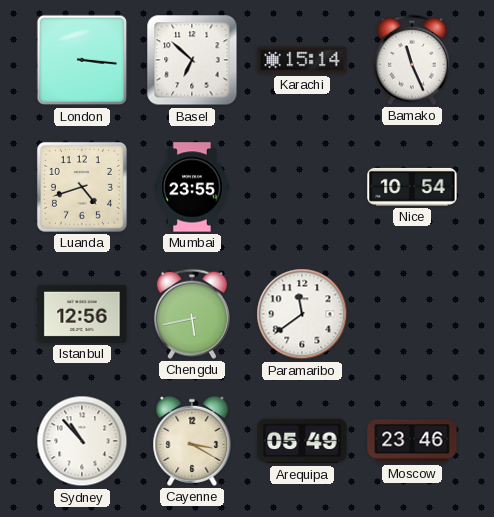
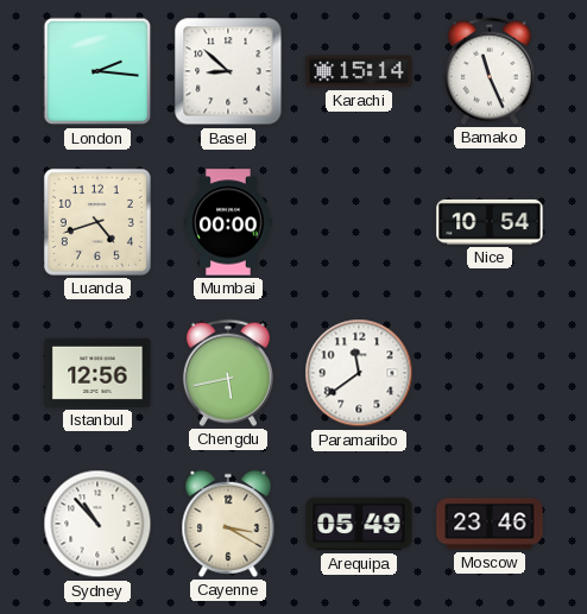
London: 3:16 -> 2:16
Basel: 6:52 -> 8:52
Mumbai: 23:55 -> 00:00
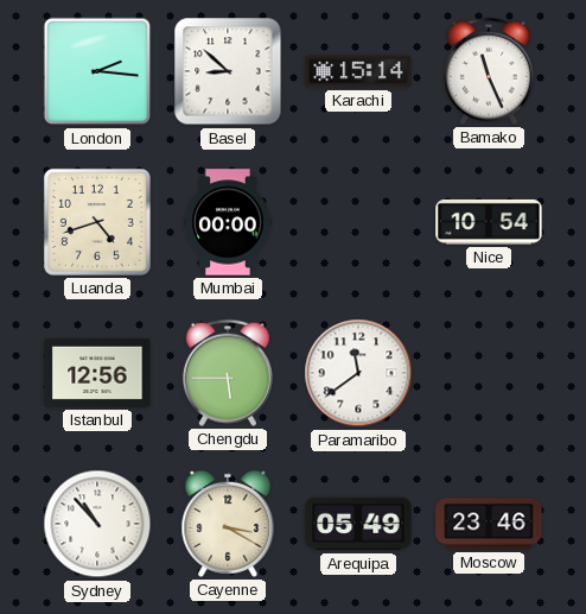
Chengdu: 5:43 -> 5:45
